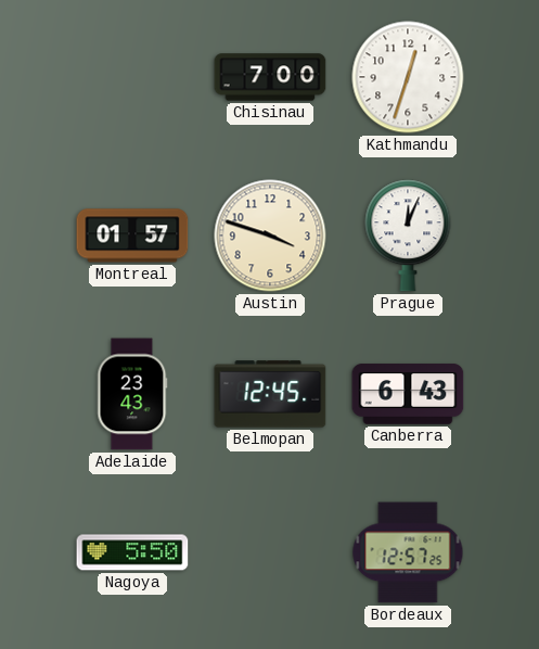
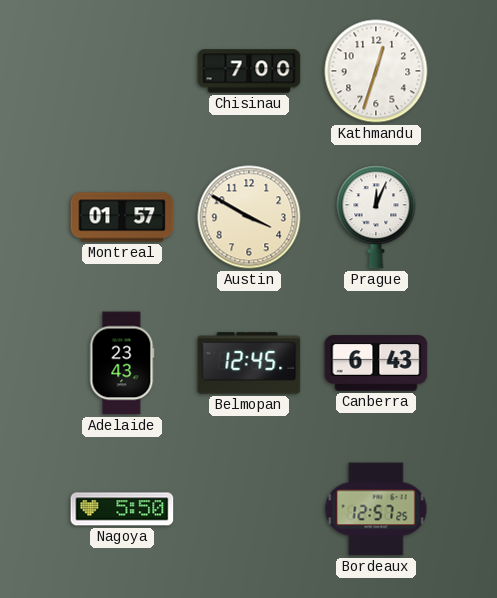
Austin: 3:48 -> 3:50
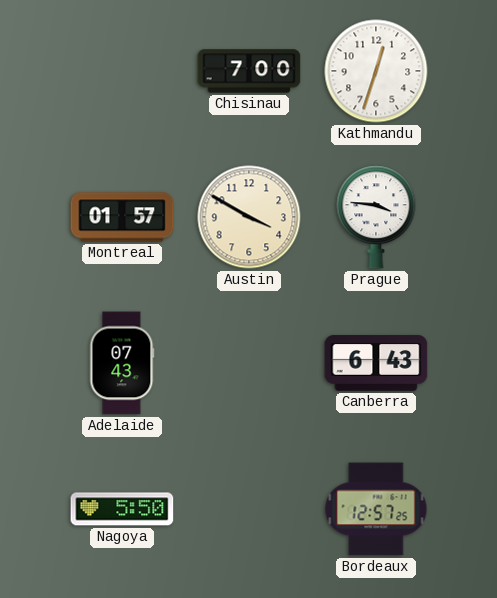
Prague: 12:04 -> 3:46
Adelaide: 23:43 -> 07:43
Belmopan: 12:45 -> none
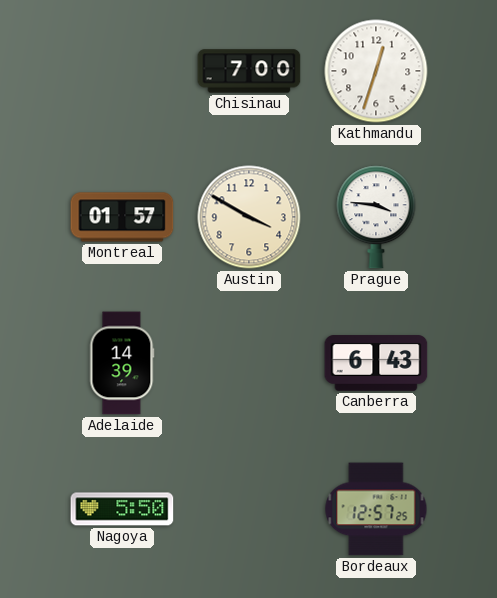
Adelaide: 07:43 -> 14:39
